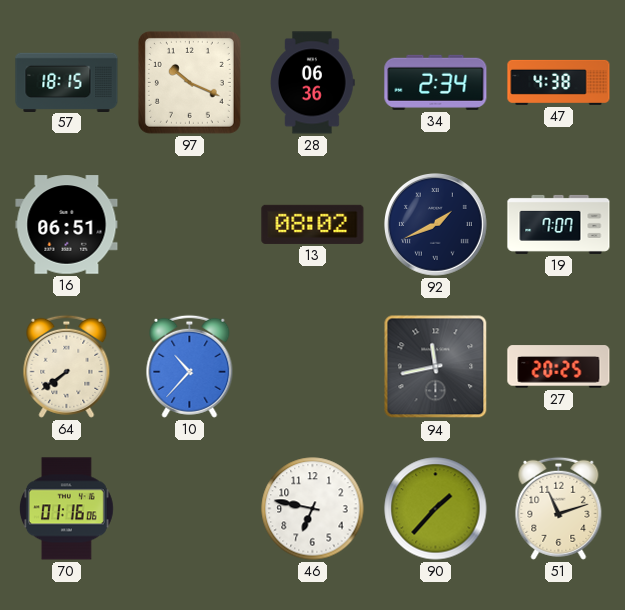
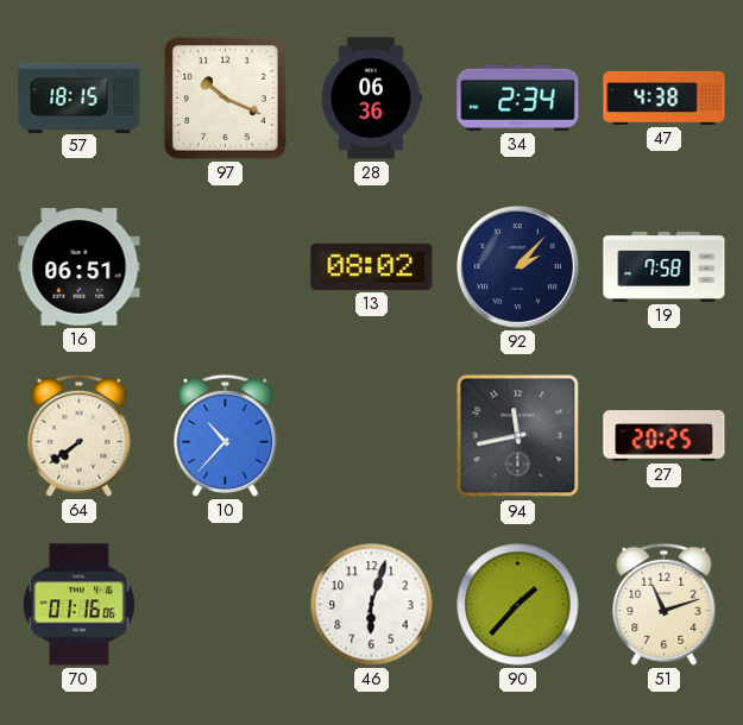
92: 1:41 -> 2:07
19: 7:07 -> 7:58
46: 6:47 -> 6:03
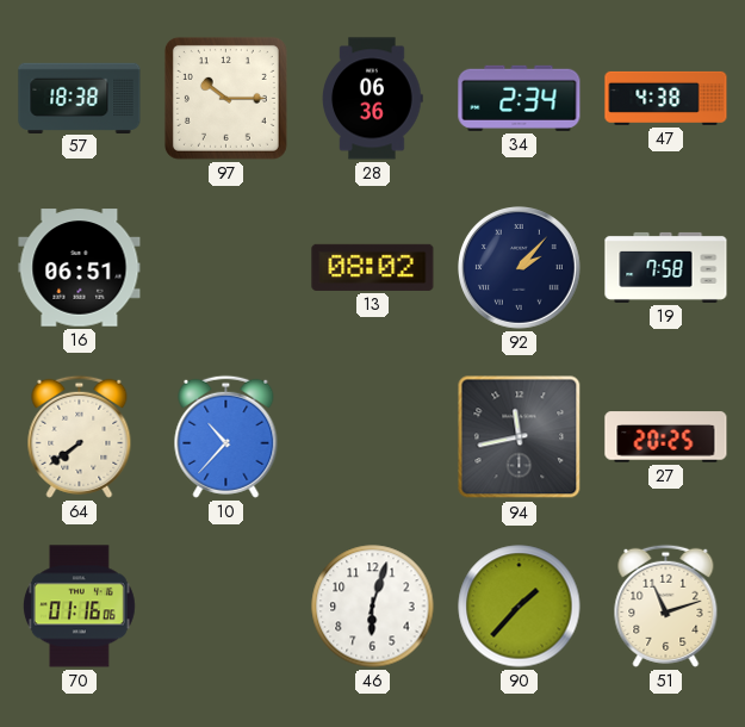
57: 18:15 -> 18:38
97: 10:19 -> 10:15
